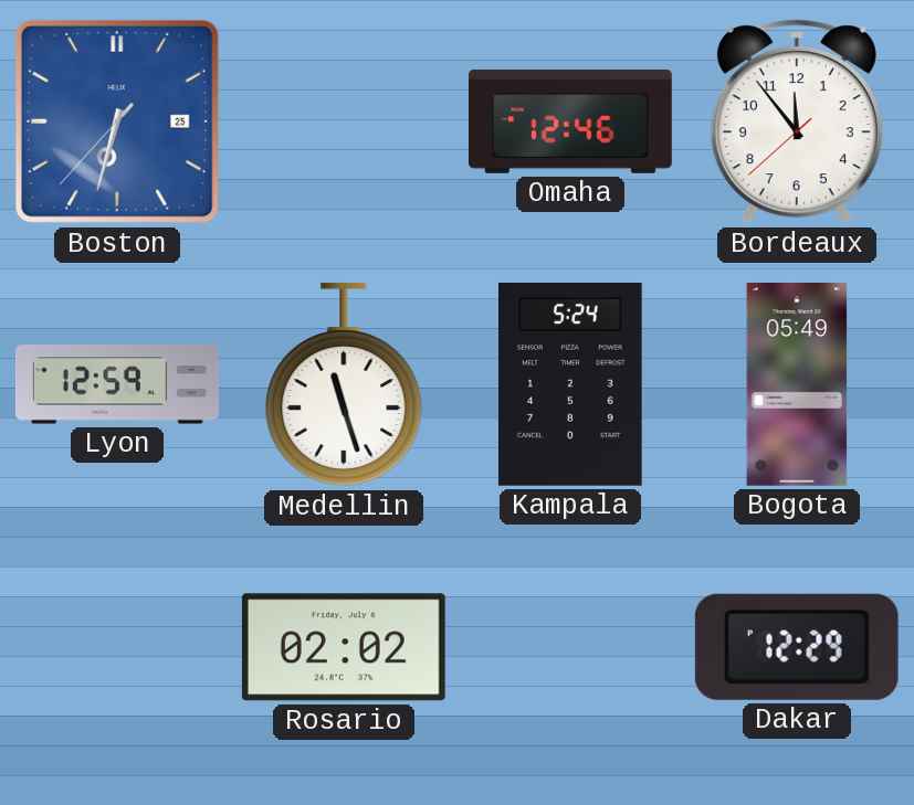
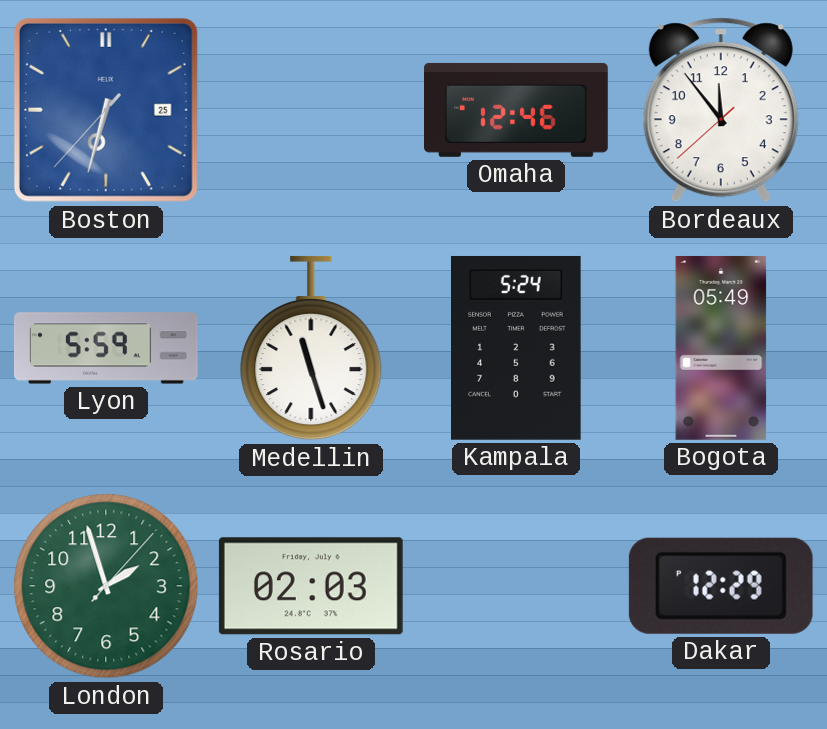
Lyon: 12:59 -> 5:59
London: none -> 1:57
Rosario: 02:02 -> 02:03
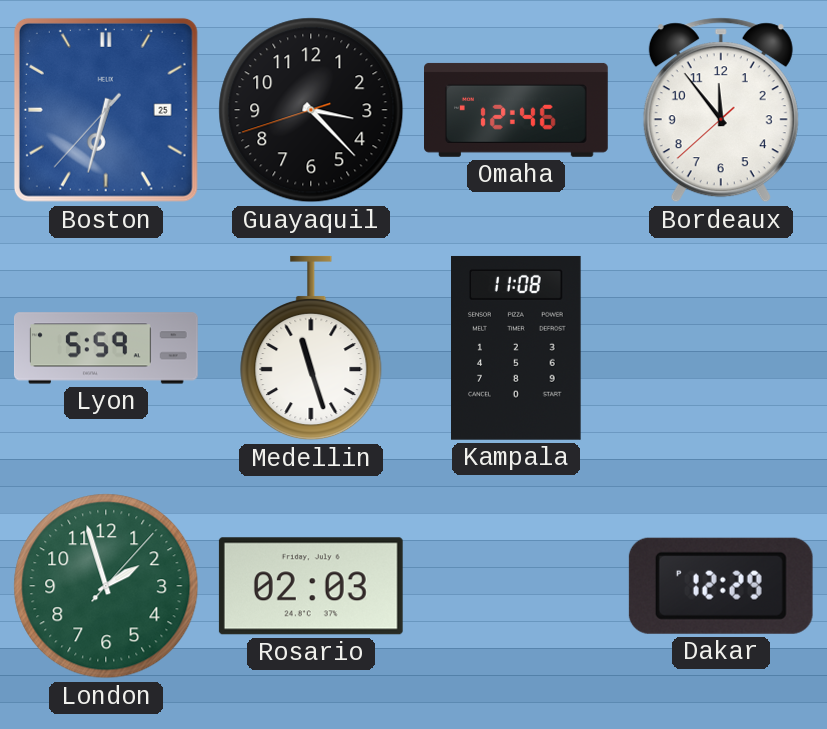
Guayaquil: none -> 3:22
Kampala: 5:24 -> 11:08
Bogota: 05:49 -> none
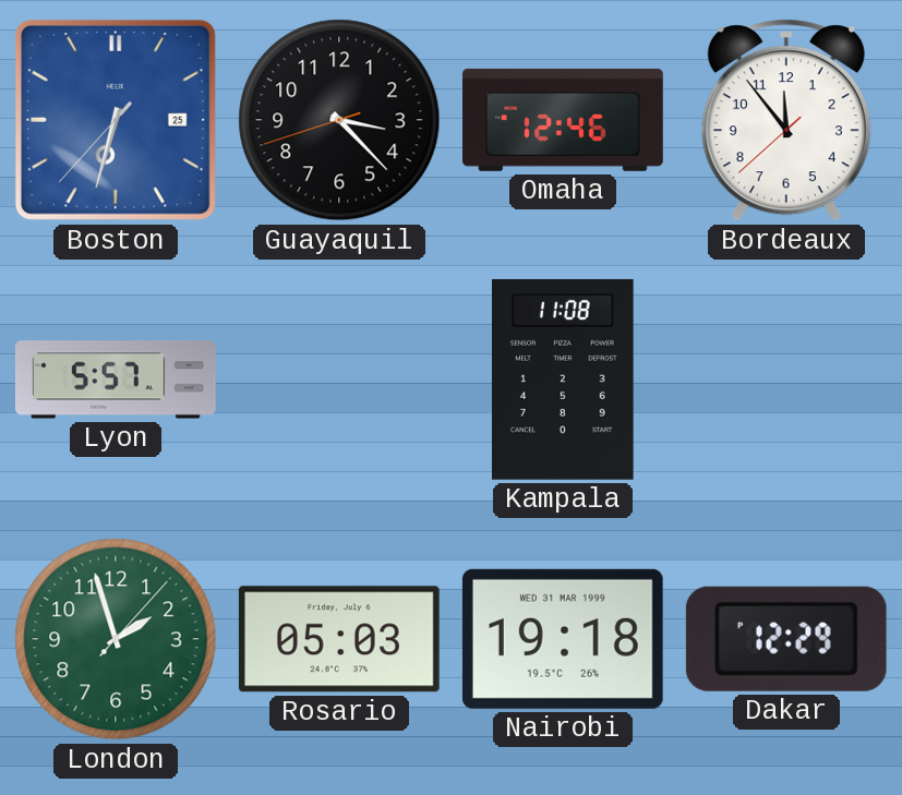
Lyon: 5:59 -> 5:57
Medellin: 11:27 -> none
Rosario: 02:03 -> 05:03
Nairobi: none -> 19:18
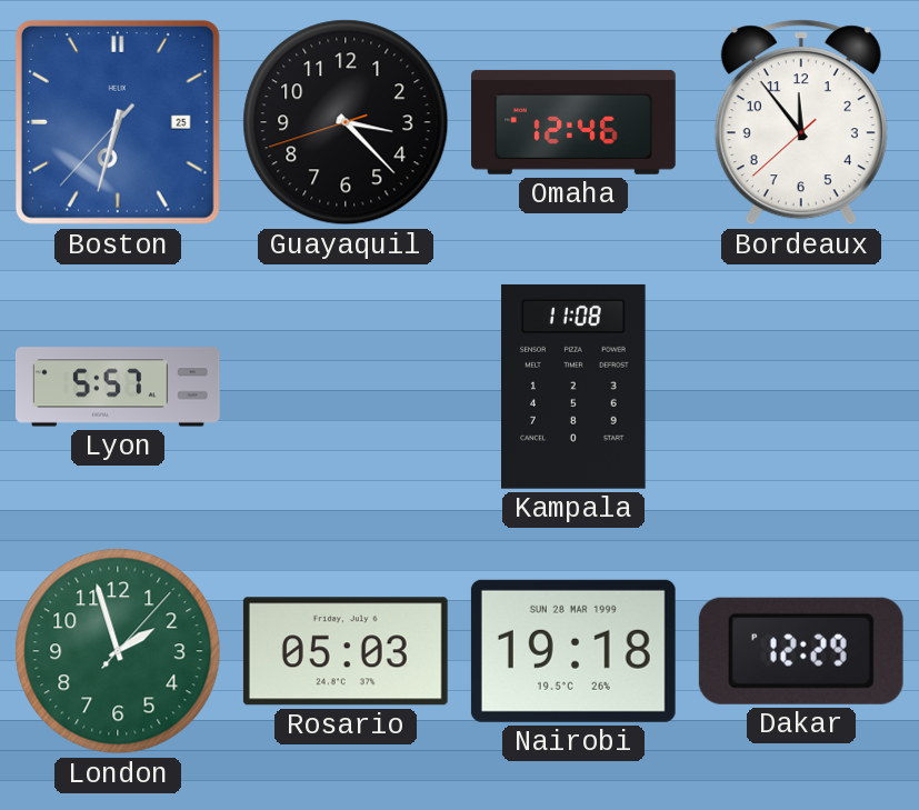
Nairobi date: WED 31 MAR 1999 -> SUN 28 MAR 1999
